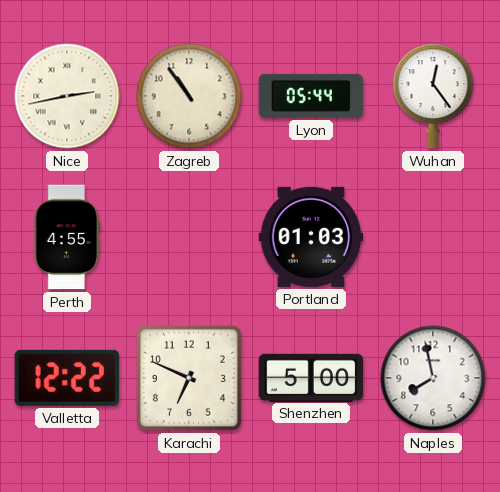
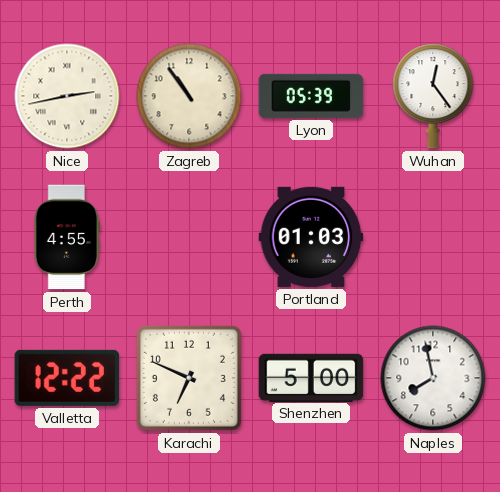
Lyon: 05:44 -> 05:39
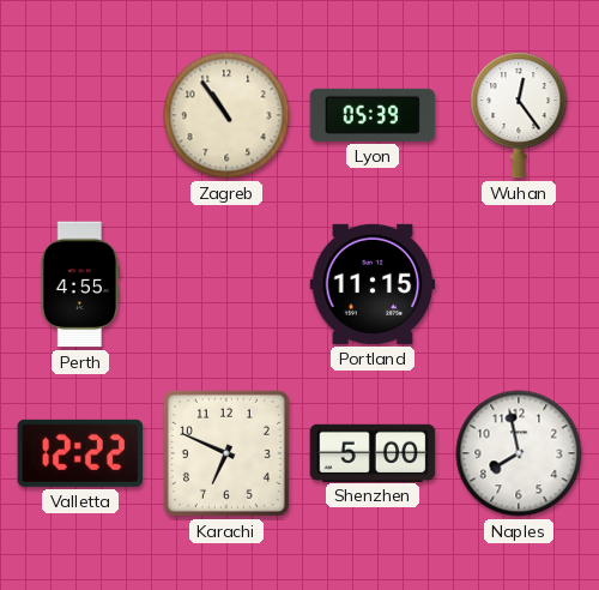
Nice: 2:43 -> none
Portland: 01:03 -> 11:15
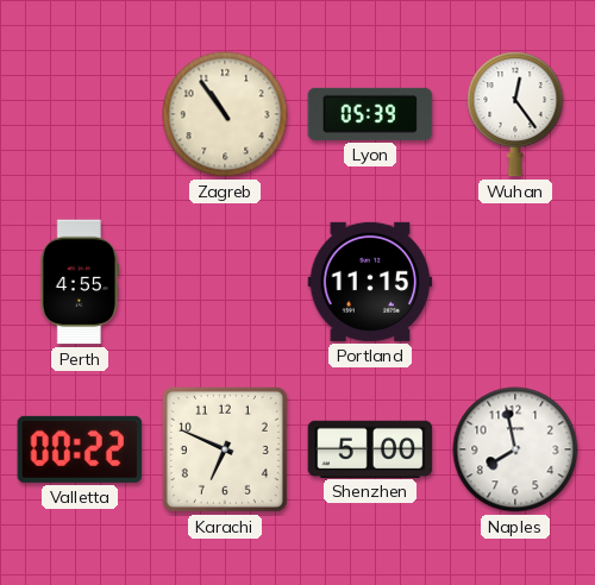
Valletta: 12:22 -> 00:22
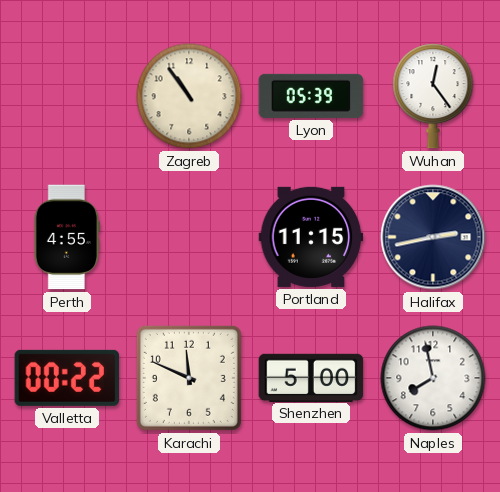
Halifax: none -> 2:43
Karachi: 6:49 -> 11:49
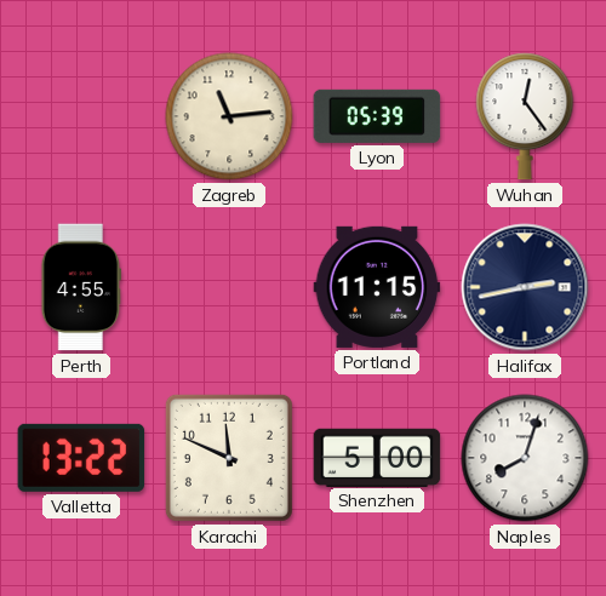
Zagreb: 10:54 -> 11:14
Valletta: 00:22 -> 13:22
Naples: 7:58 -> 8:03
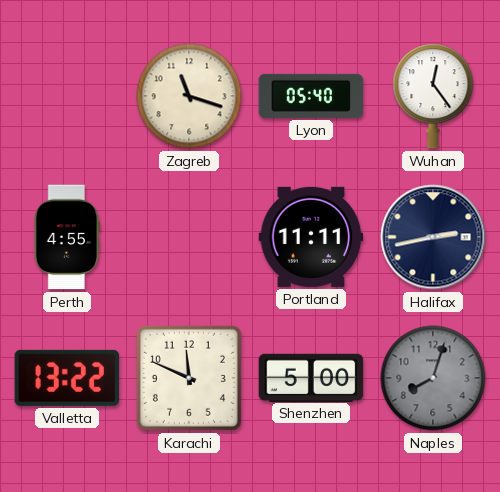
Zagreb: 11:14 -> 11:18
Lyon: 05:39 -> 05:40
Portland: 11:15 -> 11:11
Naples dial: white -> grey
